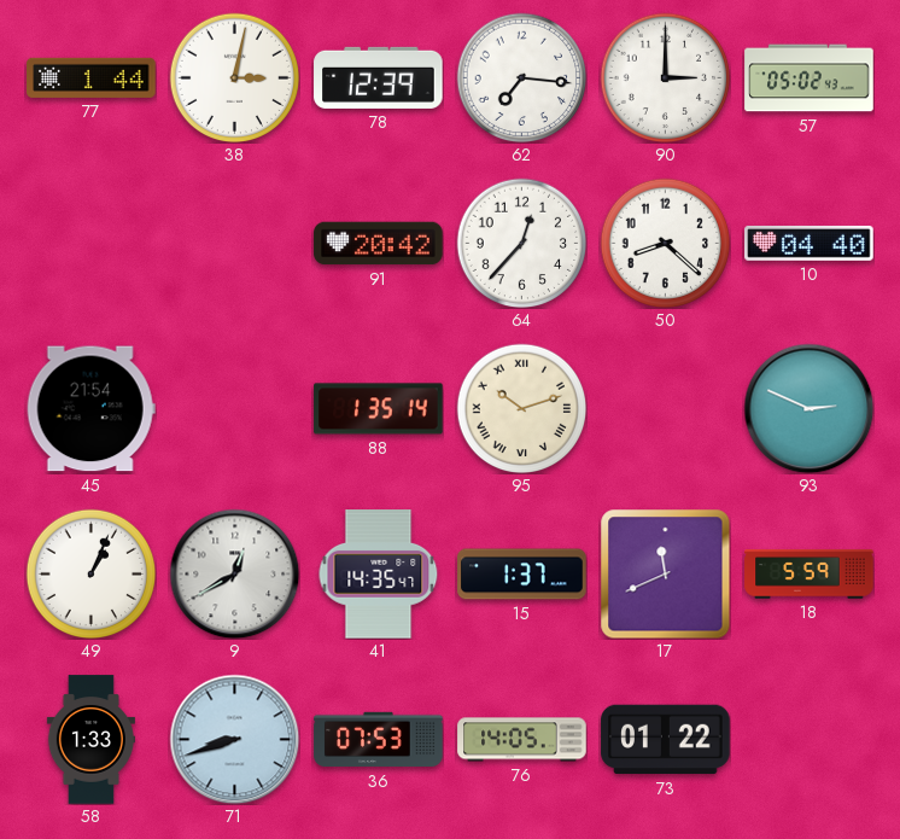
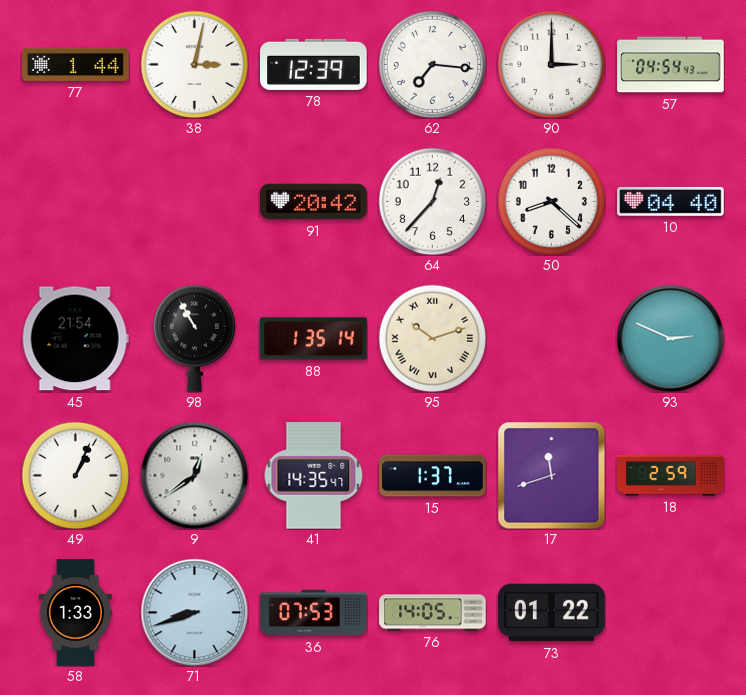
57: 05:02 -> 04:54
98: none -> 10:55
9: 12:40 -> 12:39
17: 11:41 -> 11:42
18: 5:59 -> 2:59
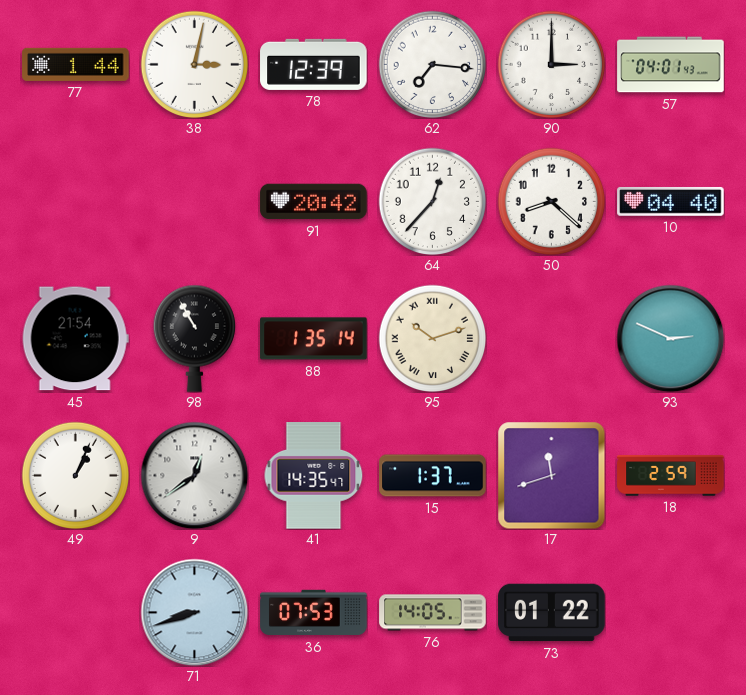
57: 04:54 -> 04:01
58: 1:33 -> none
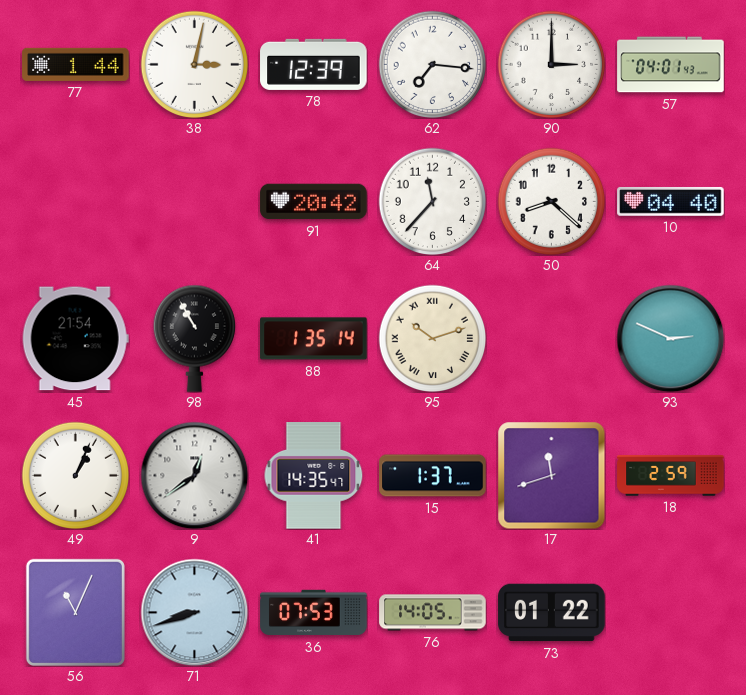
64: 12:37 -> 11:37
56: none -> 11:04
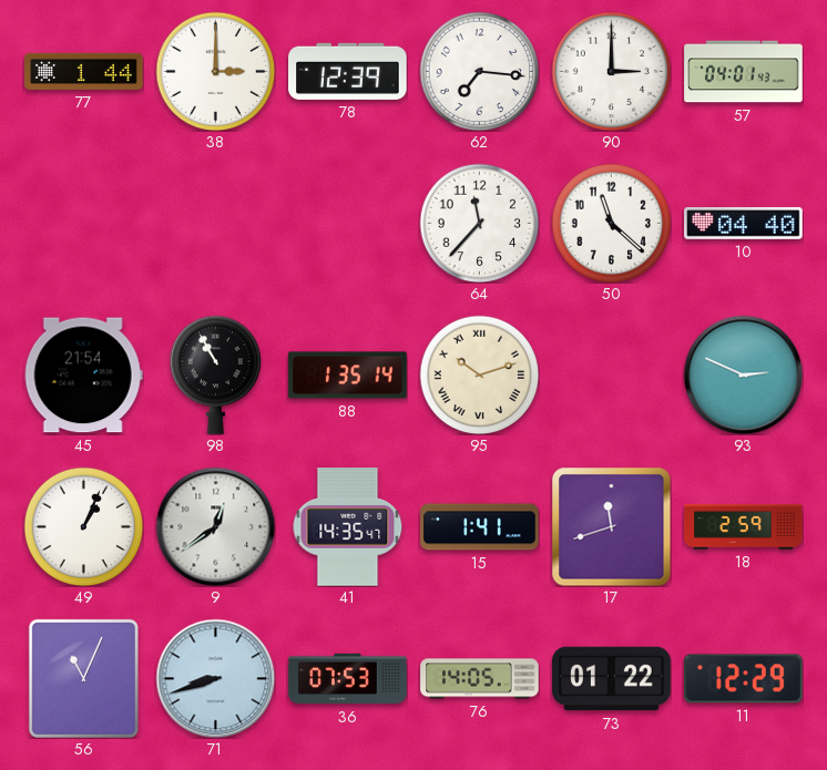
38: 3:02 -> 3:00
91: 20:42 -> none
50: 8:22 -> 11:22
15: 1:37 -> 1:41
11: none -> 12:29
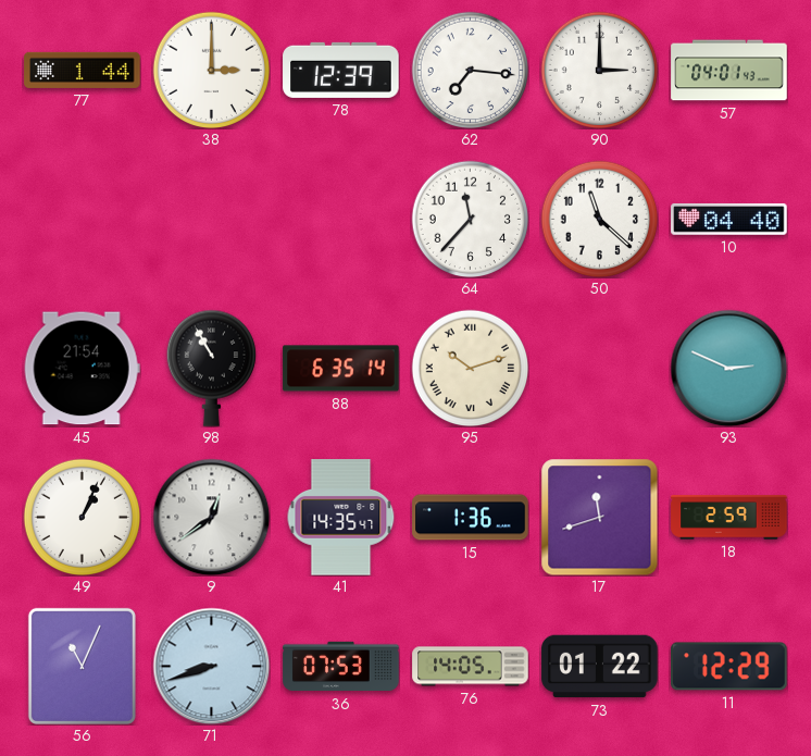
88: 1:35 -> 6:35
15: 1:41 -> 1:36
